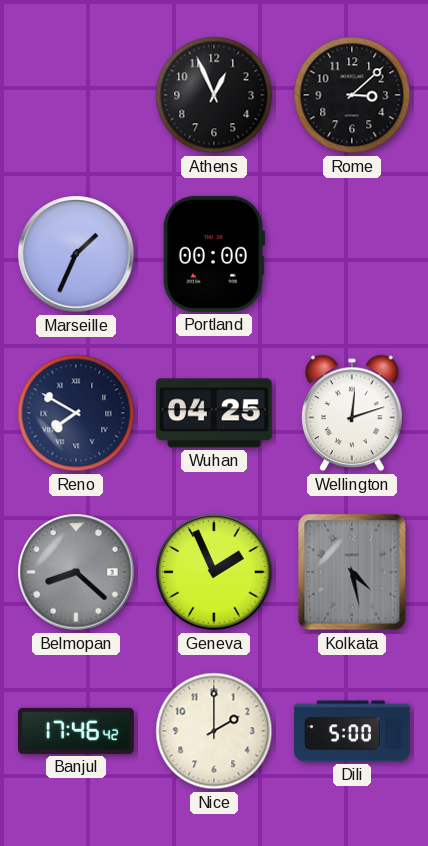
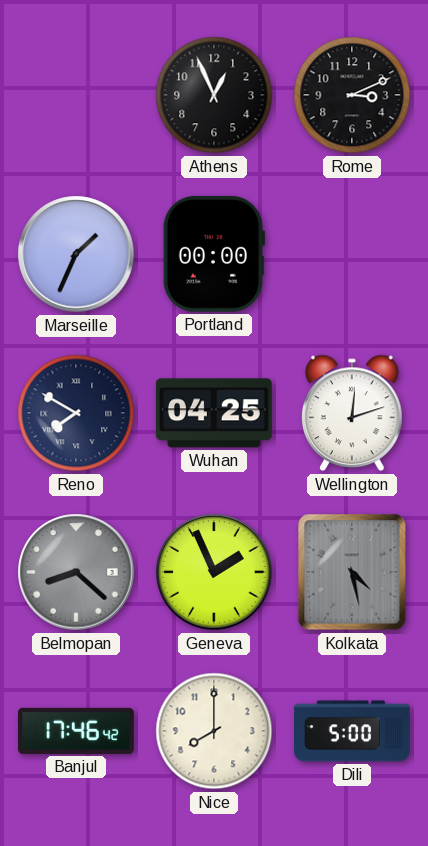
Rome: 3:08 -> 3:11
Nice: 2:00 -> 8:00
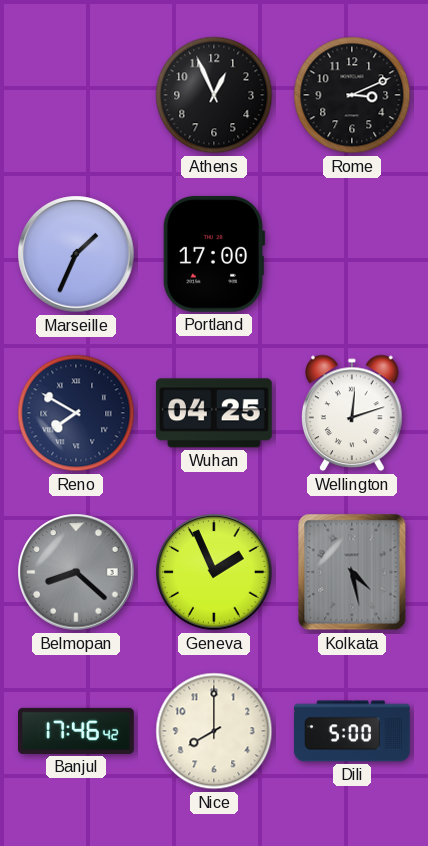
Portland: 00:00 -> 17:00
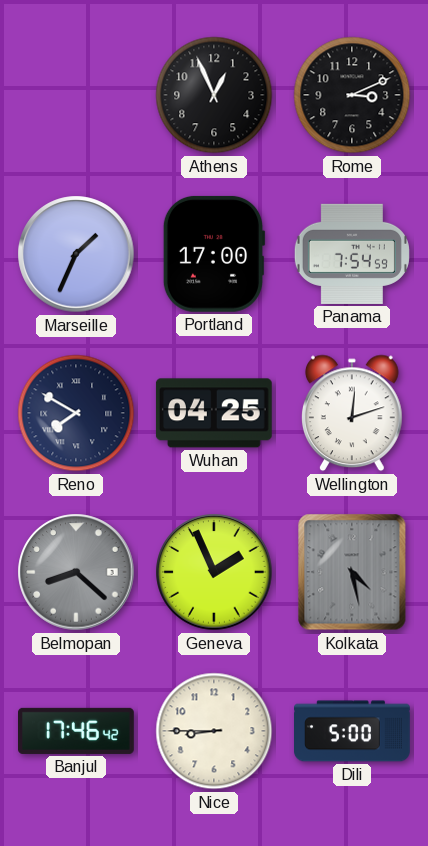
Panama: none -> 7:54
Nice: 8:00 -> 8:45
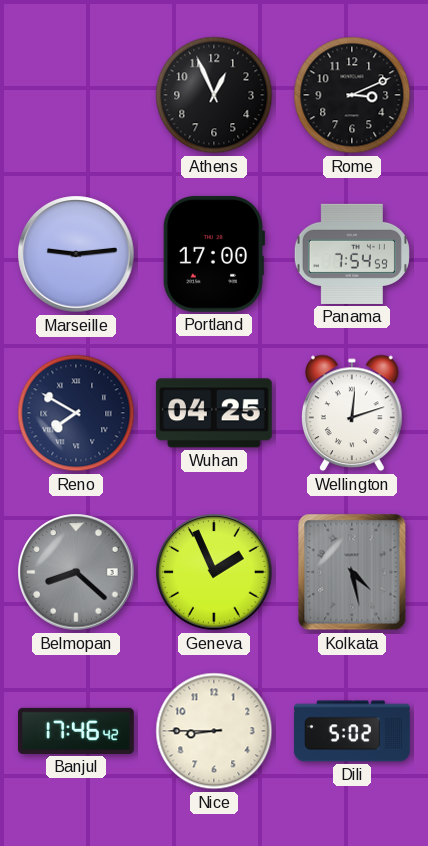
Marseille: 1:34 -> 9:14
Dili: 5:00 -> 5:02
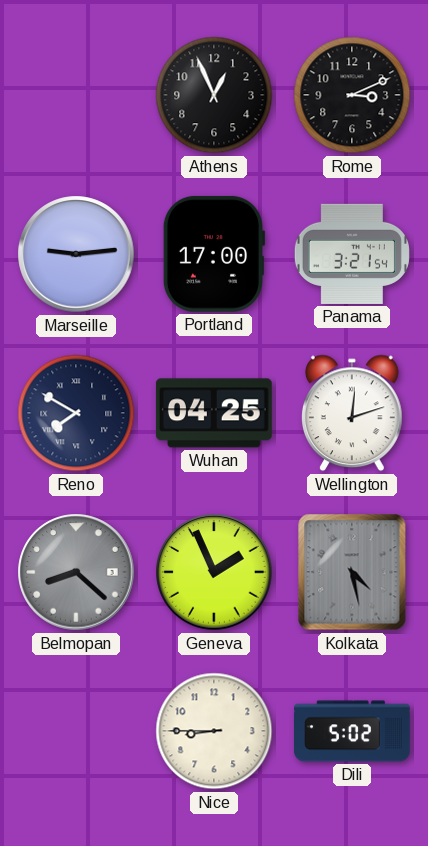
Panama: 7:54 -> 3:21
Banjul: 17:46 -> none
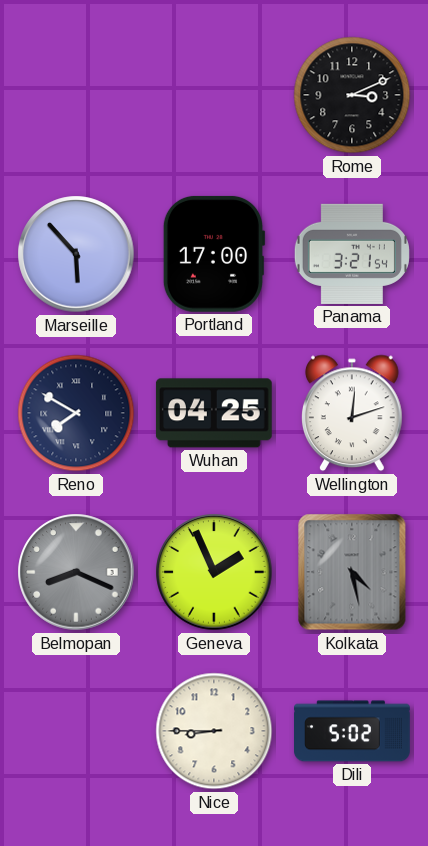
Athens: 12:56 -> none
Marseille: 9:14 -> 5:53
Belmopan: 8:22 -> 8:19
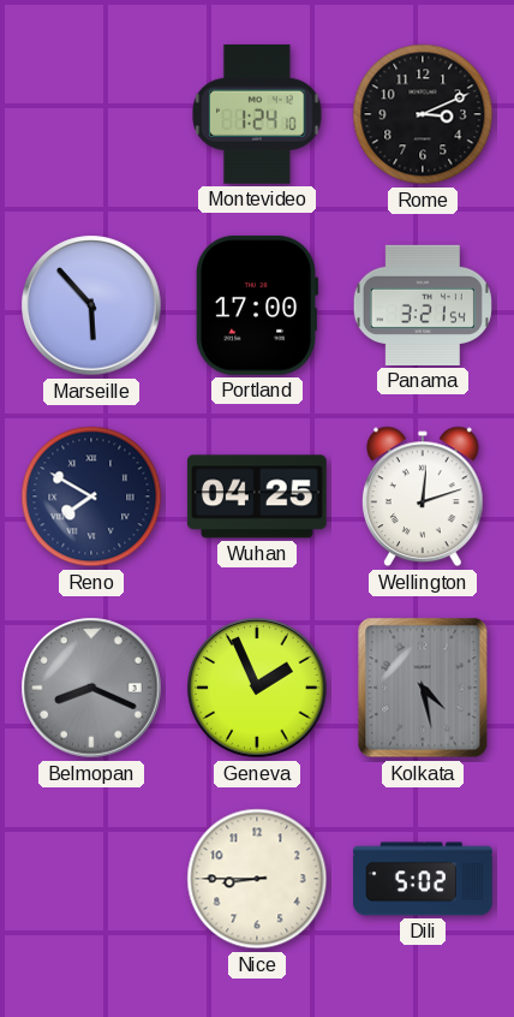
Montevideo: none -> 1:24
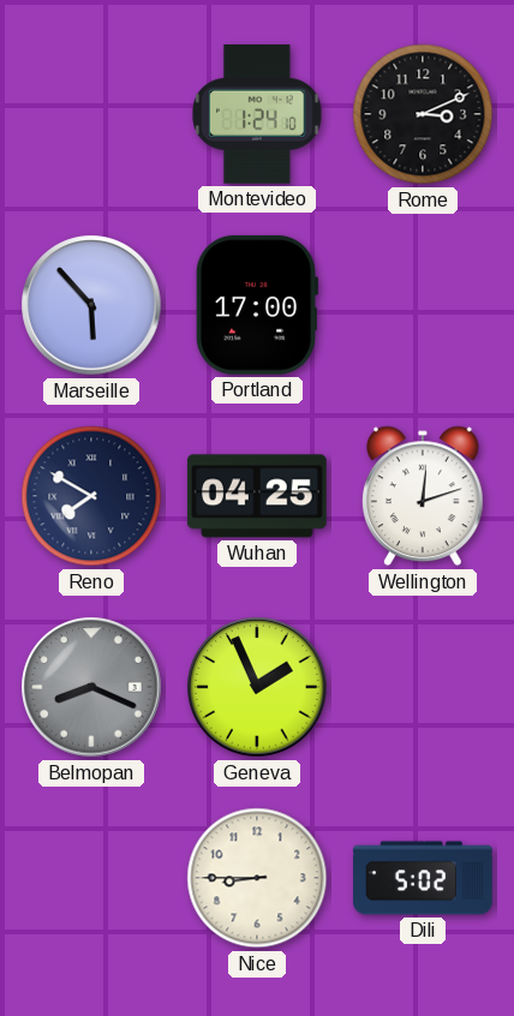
Panama: 3:21 -> none
Kolkata: 4:28 -> none
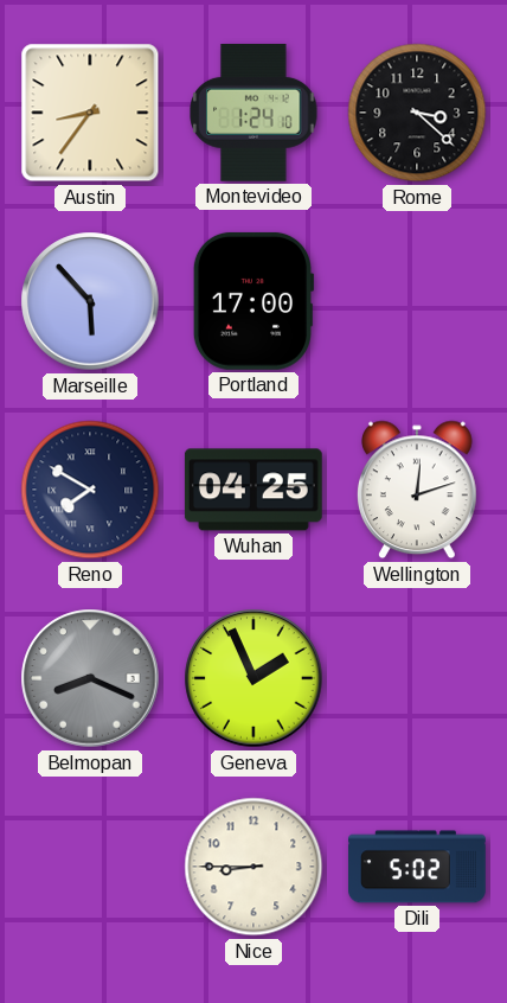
Austin: none -> 8:36
Rome: 3:11 -> 3:22
